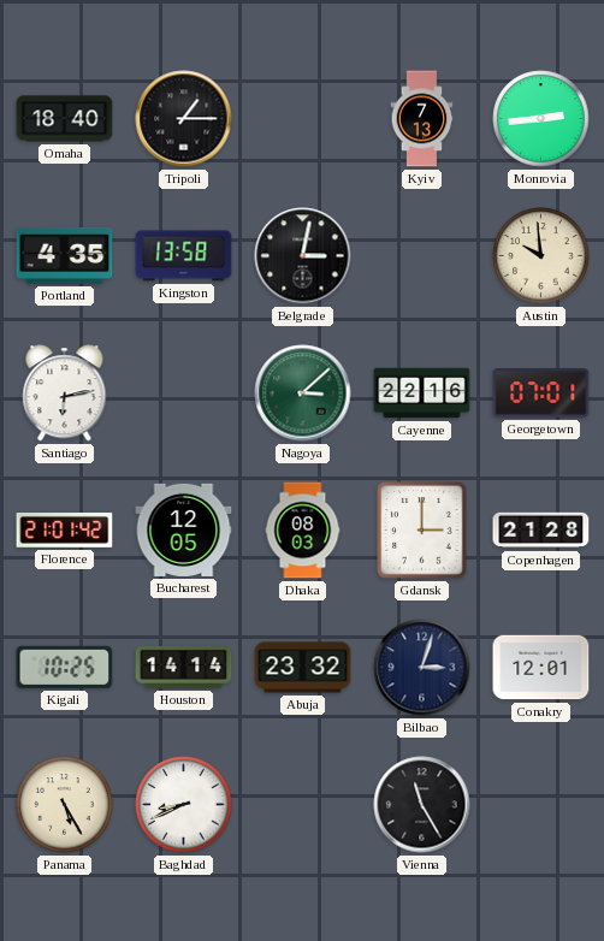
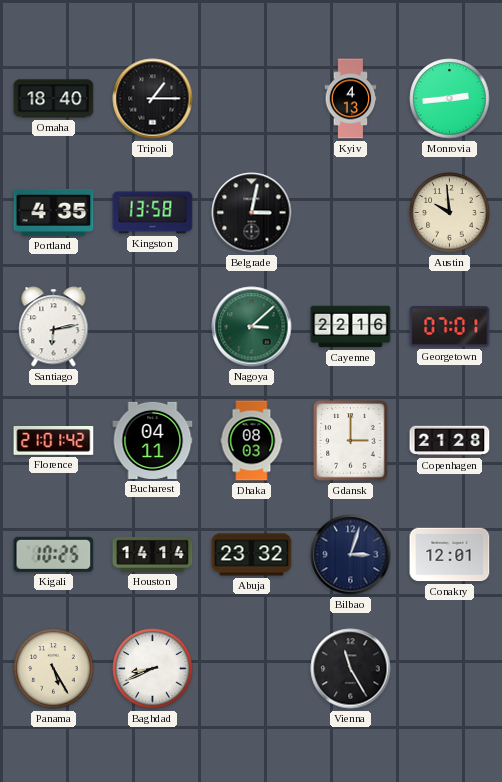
Kyiv: 7:13 -> 4:13
Bucharest: 12:05 -> 04:11
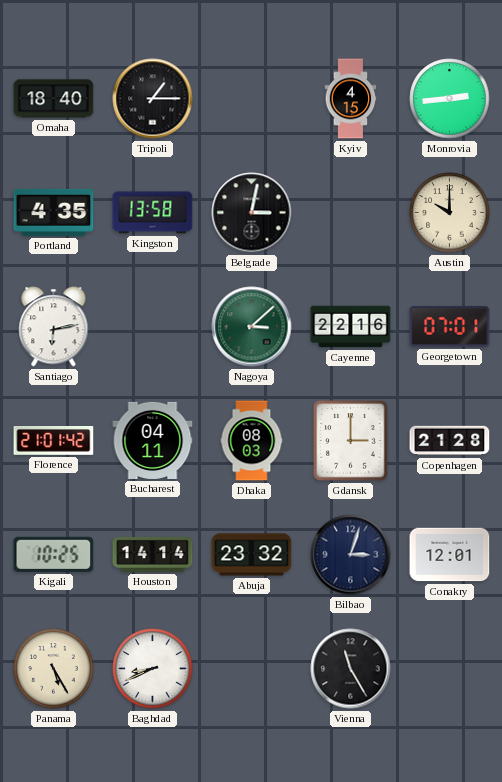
Kyiv: 4:13 -> 4:15
Austin: 9:59 -> 10:00
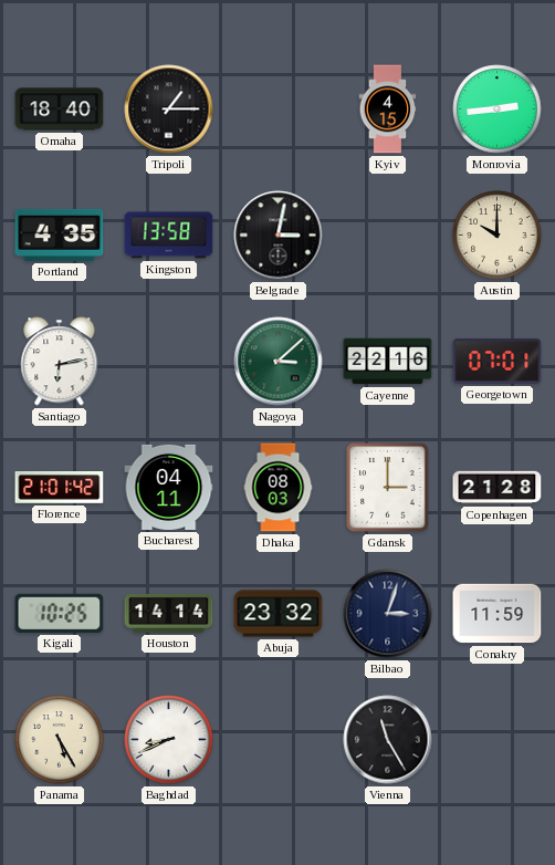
Conakry: 12:01 -> 11:59
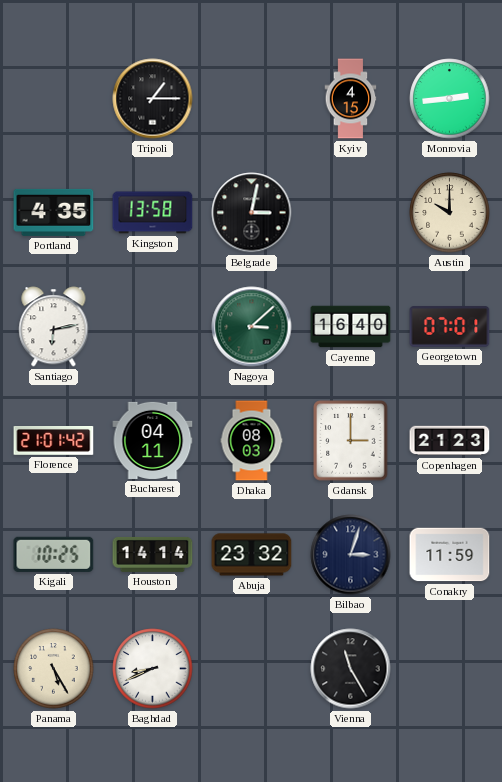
Omaha: 18:40 -> none
Cayenne: 22:16 -> 16:40
Copenhagen: 21:28 -> 21:23
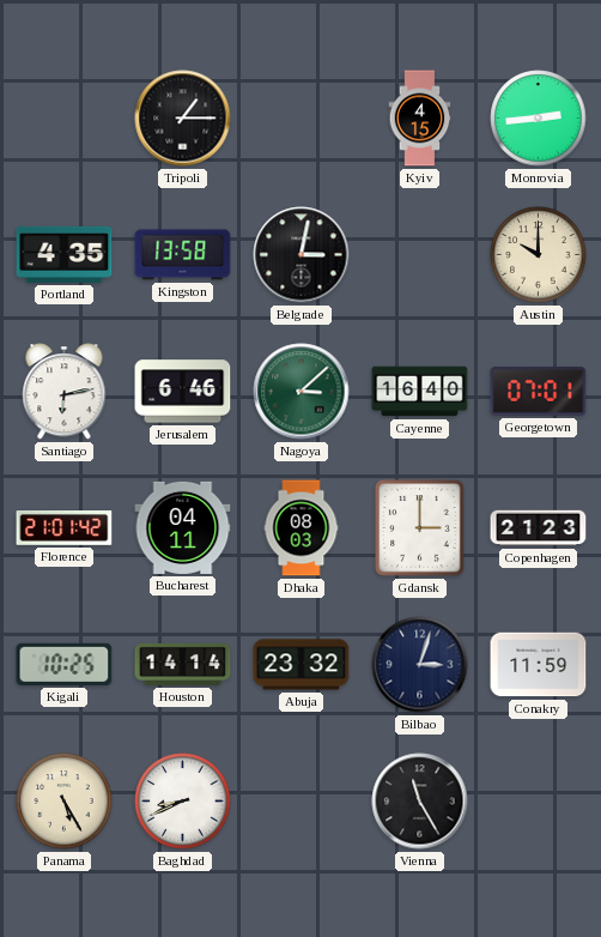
Jerusalem: none -> 6:46
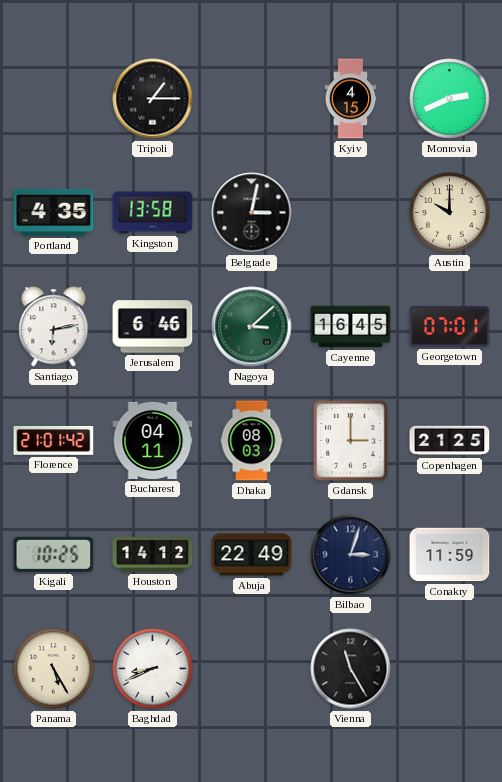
Monrovia: 2:44 -> 2:41
Cayenne: 16:40 -> 16:45
Copenhagen: 21:23 -> 21:25
Houston: 14:14 -> 14:12
Abuja: 23:32 -> 22:49
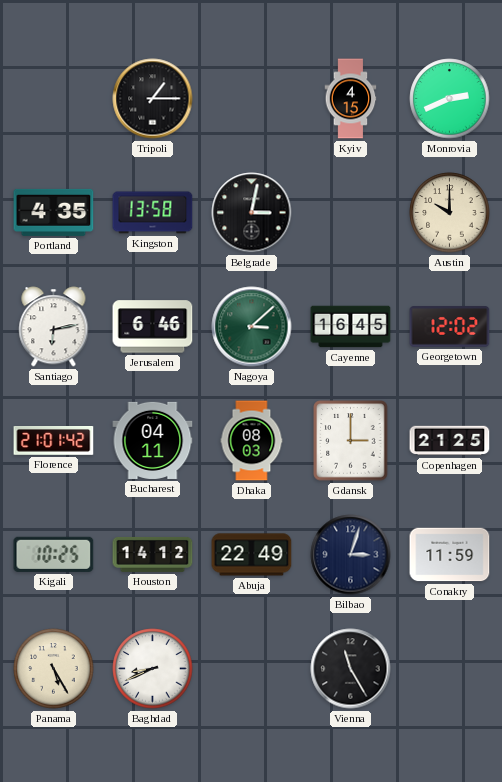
Georgetown: 07:01 -> 12:02
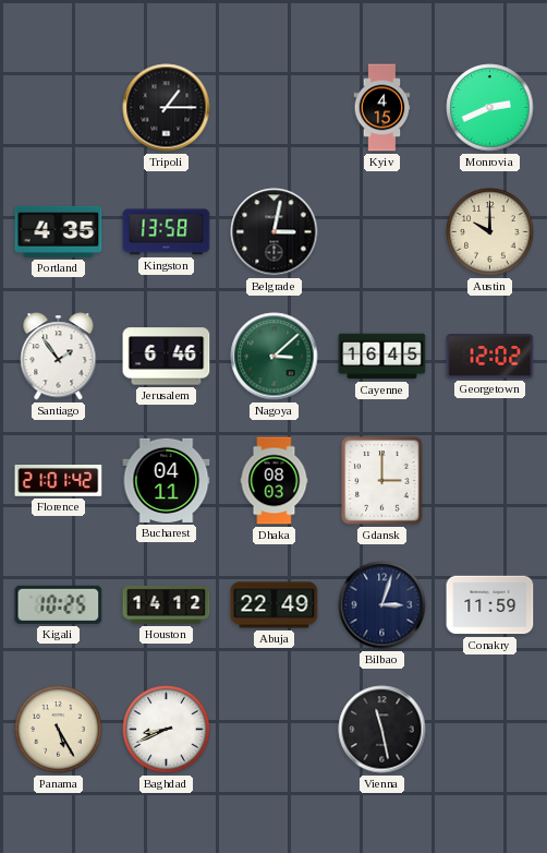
Santiago: 6:13 -> 1:54
Copenhagen: 21:25 -> none
Vienna: 11:25 -> 11:28
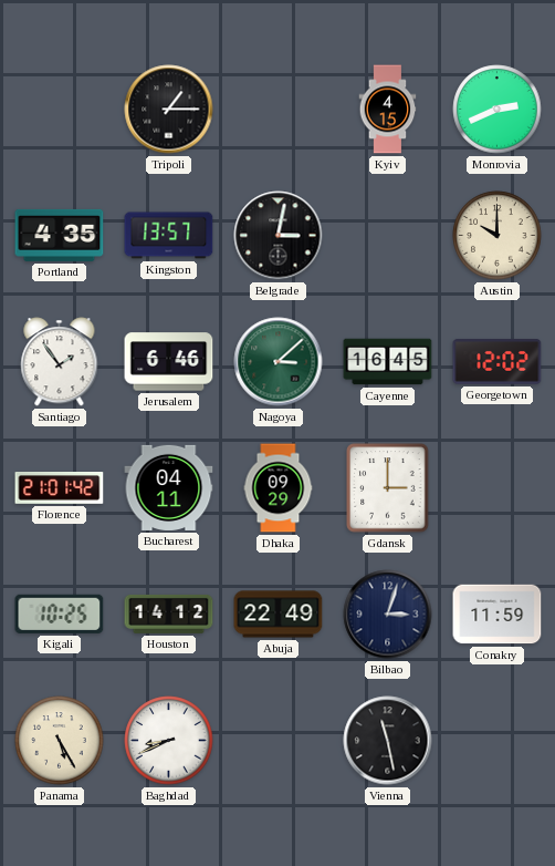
Kingston: 13:58 -> 13:57
Dhaka: 08:03 -> 09:29
